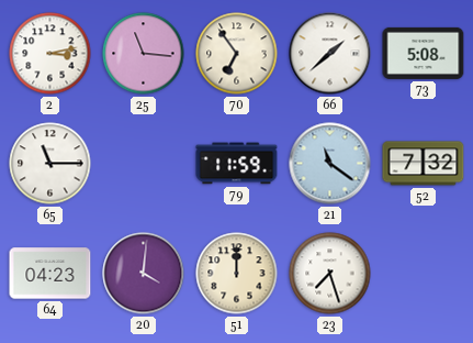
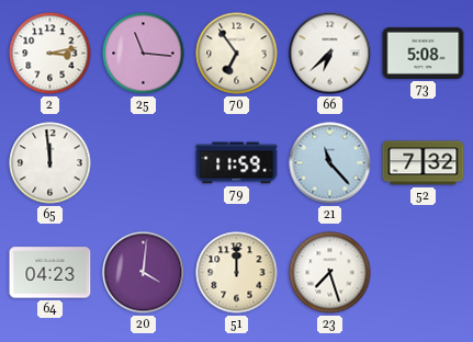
66: 1:38 -> 6:38
65: 11:15 -> 11:59
21: 11:21 -> 11:23
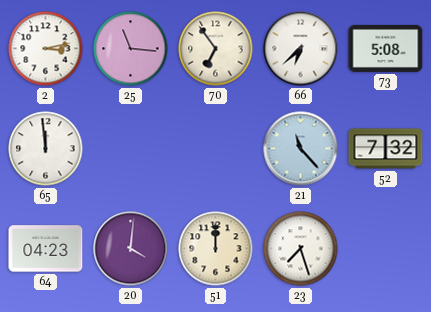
79: 11:59 -> none
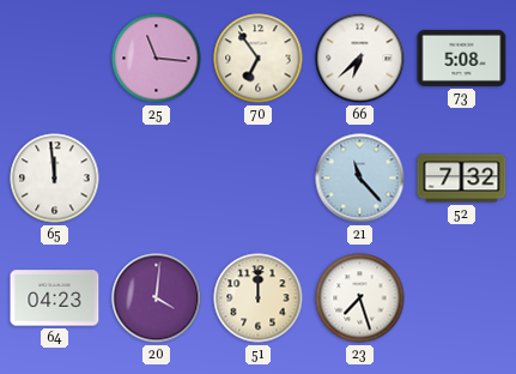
2: 3:13 -> none
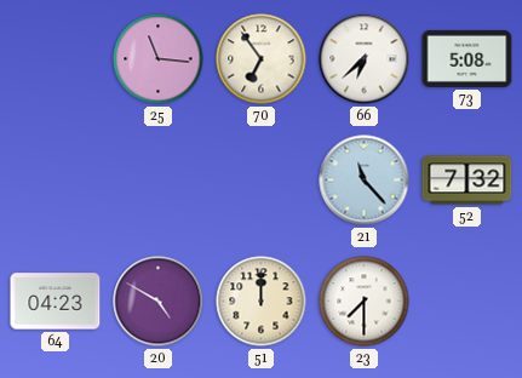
65: 11:59 -> none
20: 4:01 -> 4:50
23: 7:27 -> 7:30
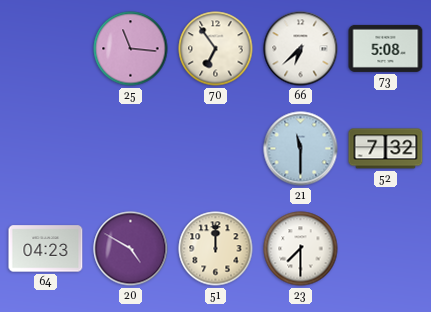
21: 11:23 -> 11:30
